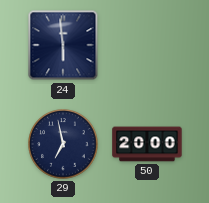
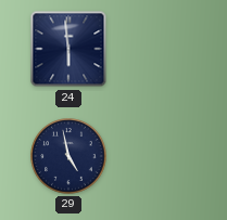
29: 6:58 -> 4:58
50: 20:00 -> none
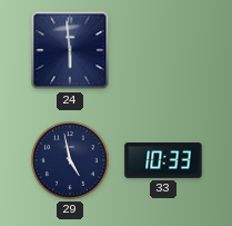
33: none -> 10:33
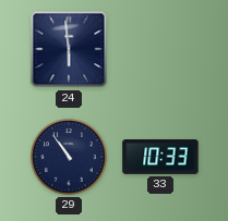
29: 4:58 -> 10:54
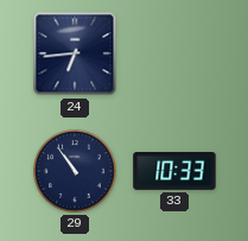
24: 5:59 -> 6:44
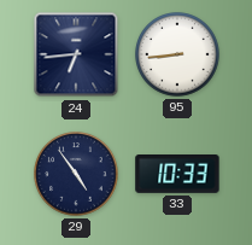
95: none -> 8:44
29: 10:54 -> 4:54
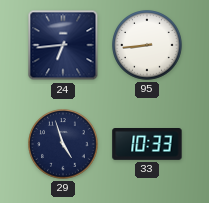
29: 4:54 -> 4:57
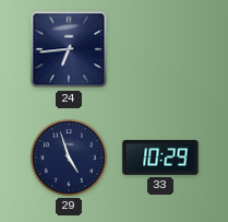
95: 8:44 -> none
33: 10:33 -> 10:29
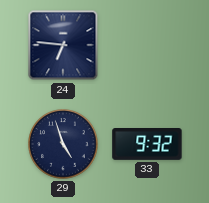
24: 6:44 -> 6:46
33: 10:29 -> 9:32
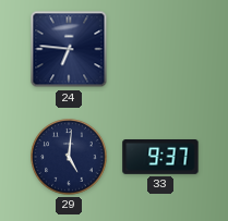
29: 4:57 -> 5:01
33: 9:32 -> 9:37
